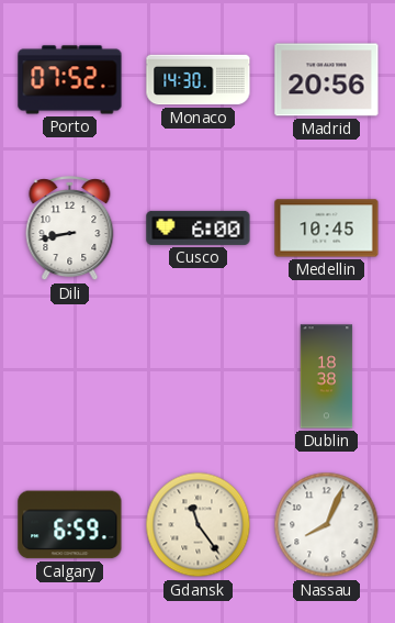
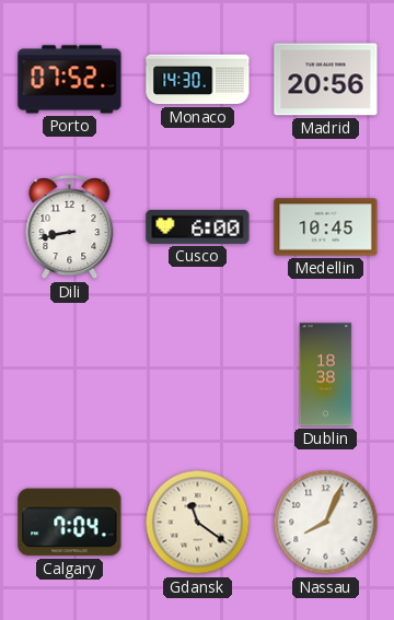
Calgary: 6:59 -> 7:04
Gdansk: 11:24 -> 11:21
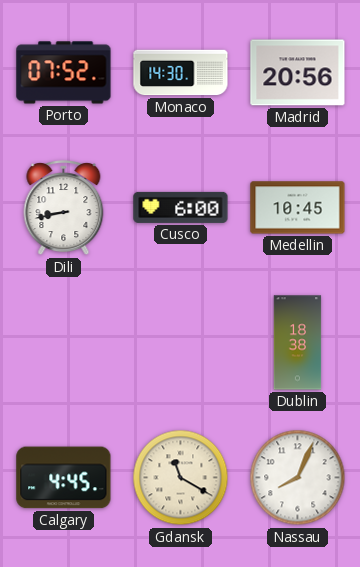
Calgary: 7:04 -> 4:45
Gdansk: 11:21 -> 11:20
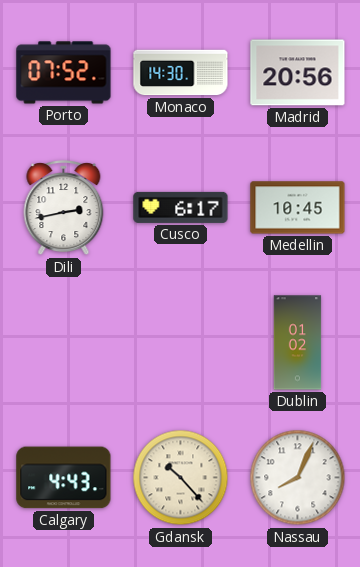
Dili: 8:43 -> 2:43
Cusco: 6:00 -> 6:17
Dublin: 18:38 -> 01:02
Calgary: 4:45 -> 4:43
Gdansk: 11:20 -> 10:23
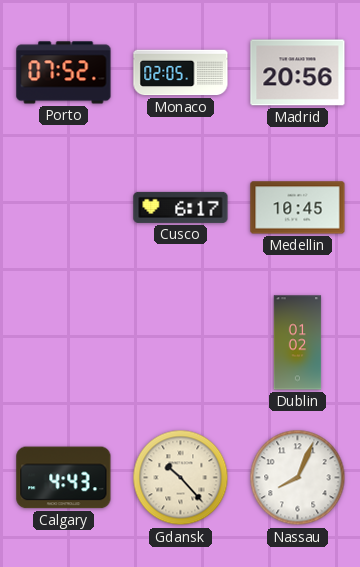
Monaco: 14:30 -> 02:05
Dili: 2:43 -> none
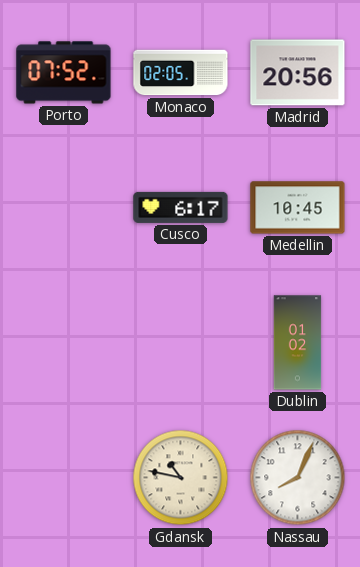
Calgary: 4:43 -> none
Gdansk: 10:23 -> 10:47
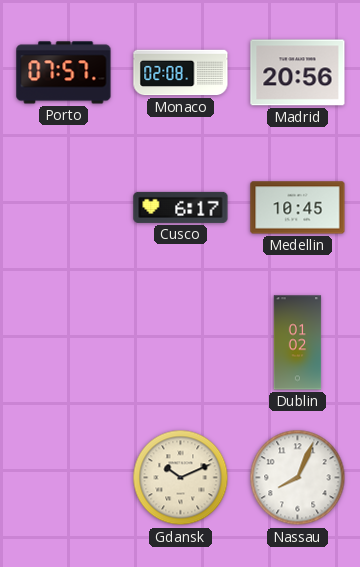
Porto: 07:52 -> 07:57
Monaco: 02:05 -> 02:08
Gdansk: 10:47 -> 10:11
